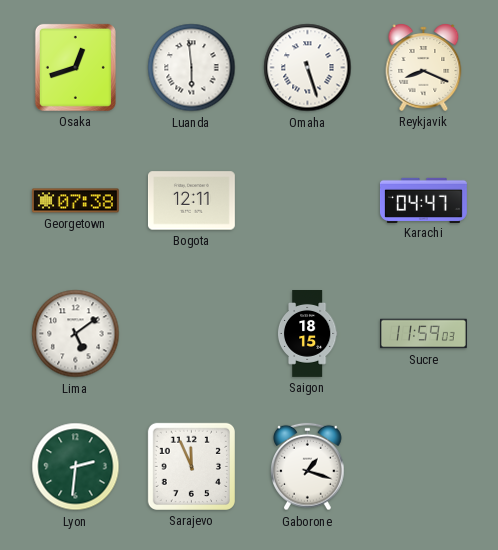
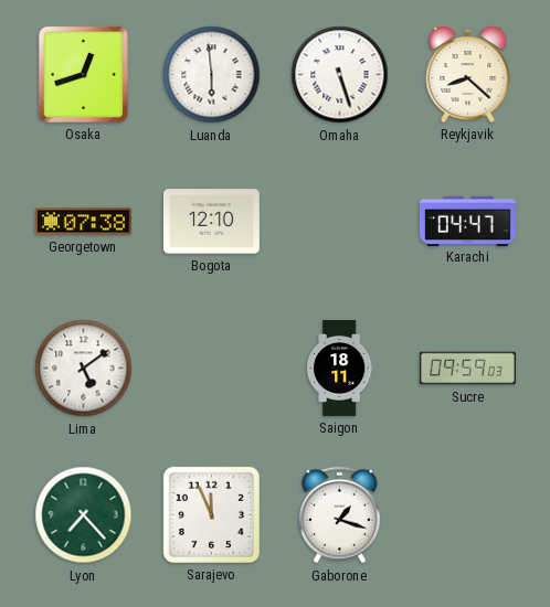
Reykjavik: 8:19 -> 8:22
Bogota: 12:11 -> 12:10
Saigon: 18:15 -> 18:11
Sucre: 11:59 -> 09:59
Lyon: 2:31 -> 7:23
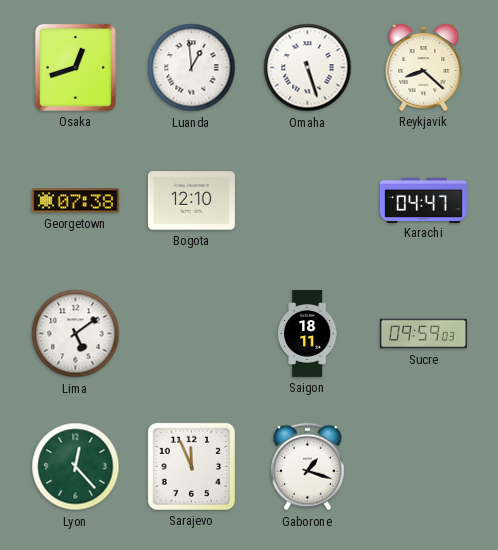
Luanda: 5:59 -> 12:59
Lyon: 7:23 -> 12:23
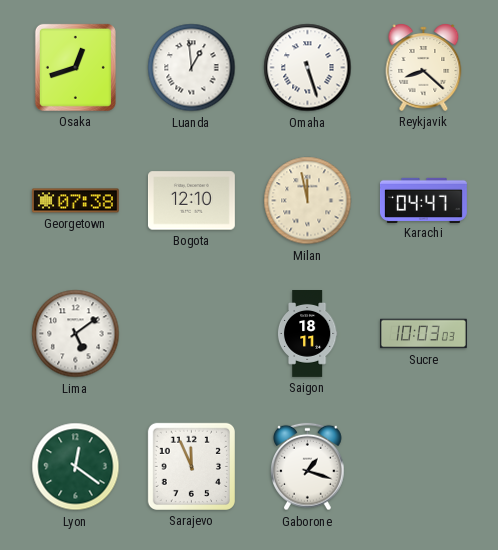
Milan: none -> 11:58
Sucre: 09:59 -> 10:03
Lyon: 12:23 -> 12:21
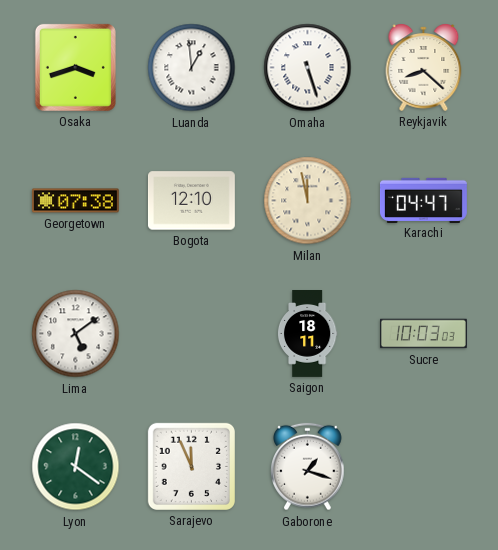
Osaka: 12:42 -> 3:42
